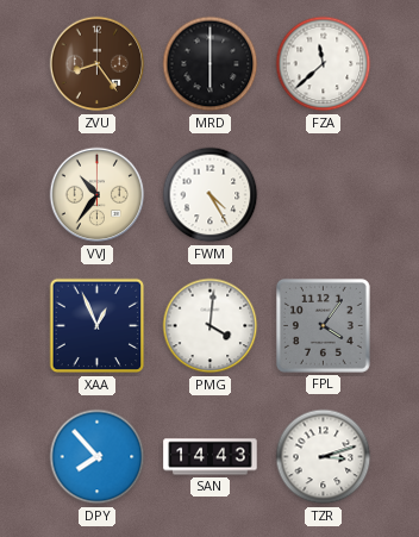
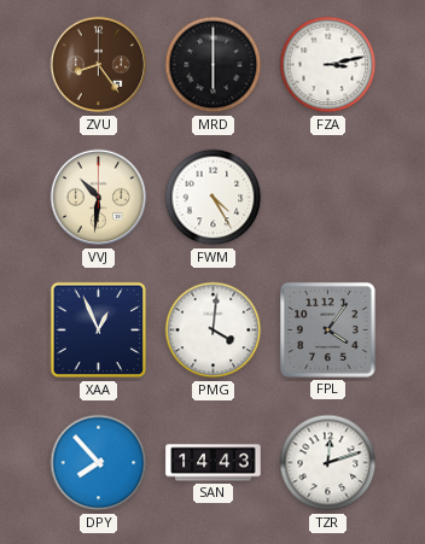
FZA: 11:38 -> 3:13
VVJ: 10:36 -> 10:31
TZR: 3:12 -> 12:12
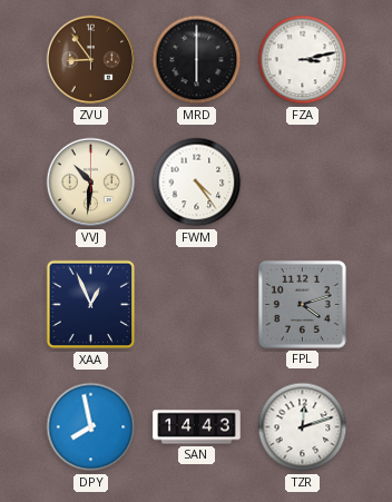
ZVU: 8:24 -> 8:54
FWM: 4:25 -> 4:24
PMG: 4:01 -> none
FPL: 4:06 -> 4:12
DPY: 7:53 -> 7:58
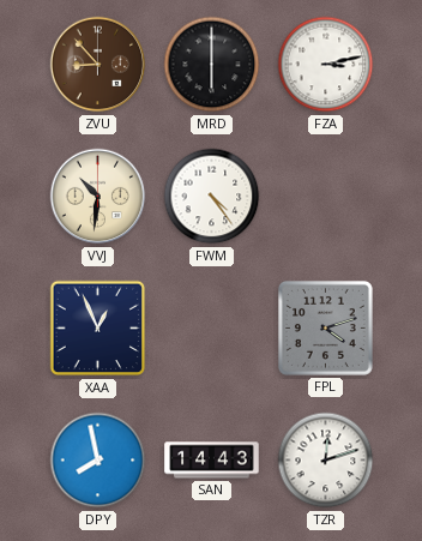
ZVU: 8:54 -> 8:53
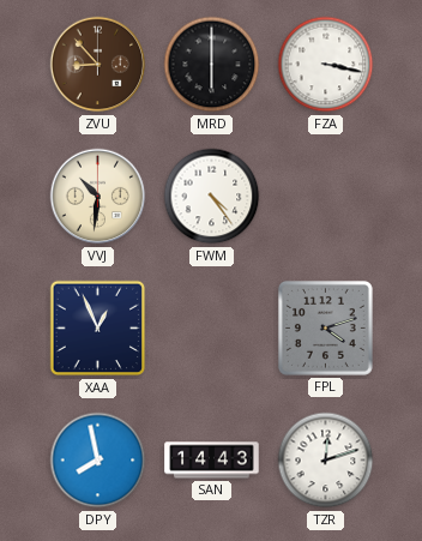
FZA: 3:13 -> 3:17
